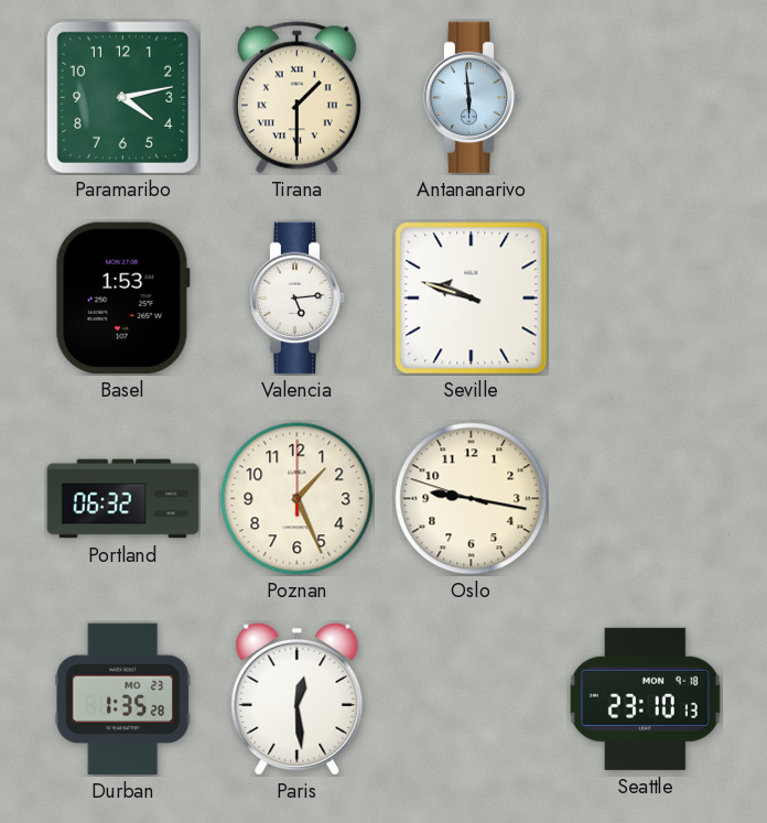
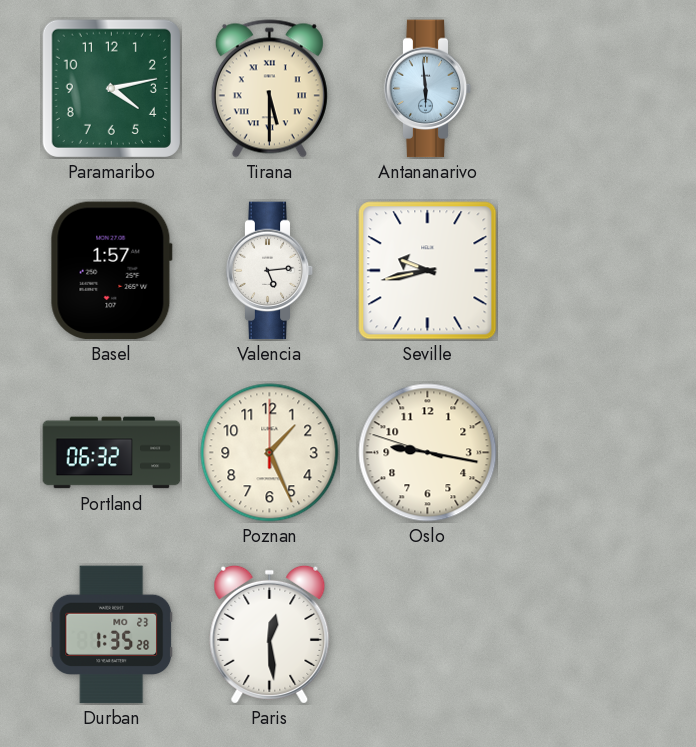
Tirana: 1:30 -> 5:30
Basel: 1:53 -> 1:57
Seville: 9:48 -> 9:43
Seattle: 23:10 -> none
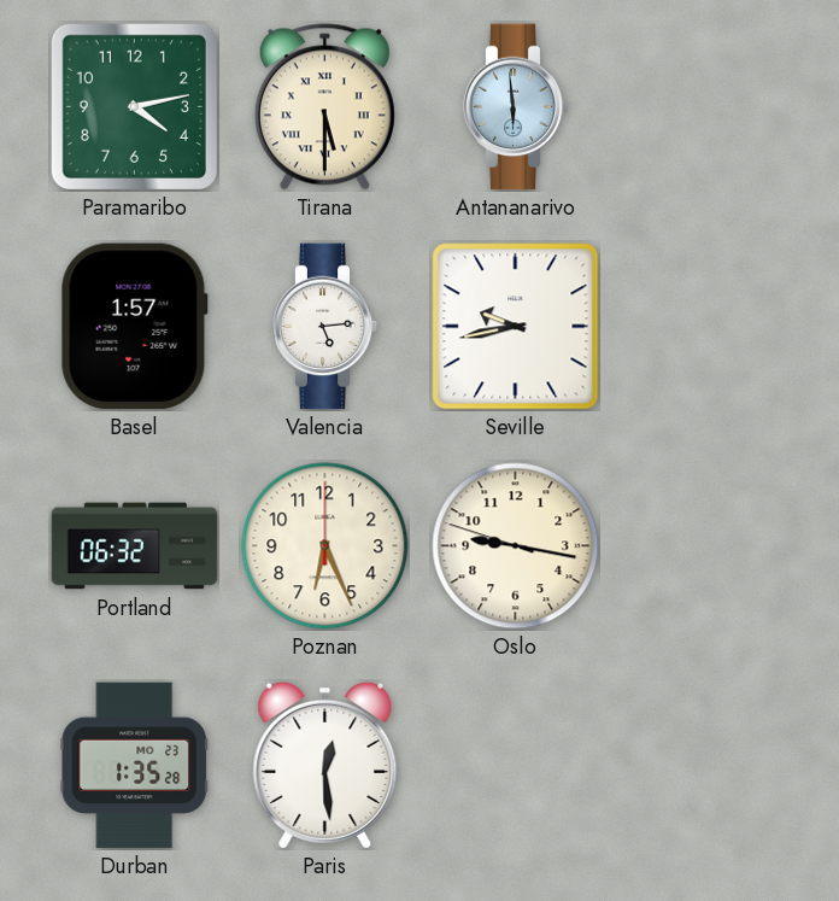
Poznan: 1:26 -> 6:26
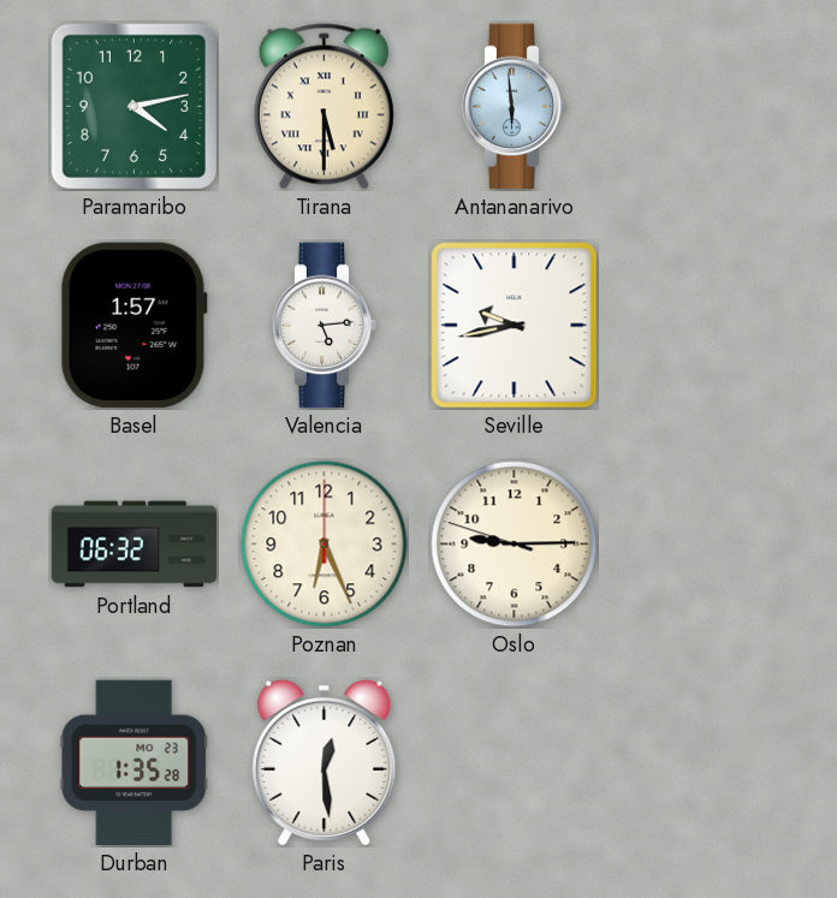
Oslo: 9:16 -> 9:14
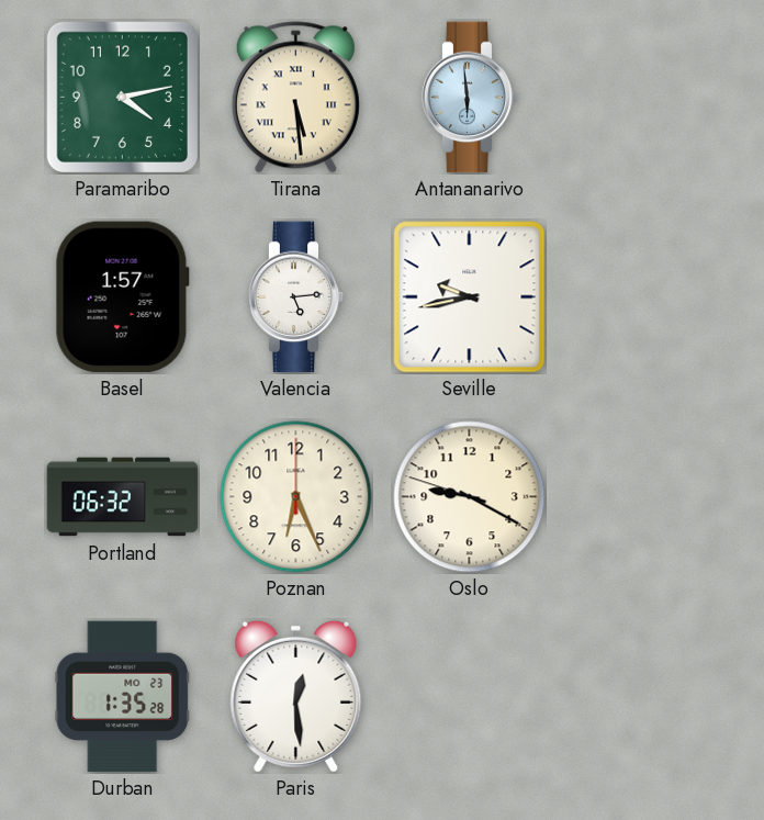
Tirana: 5:30 -> 5:29
Oslo: 9:14 -> 9:19
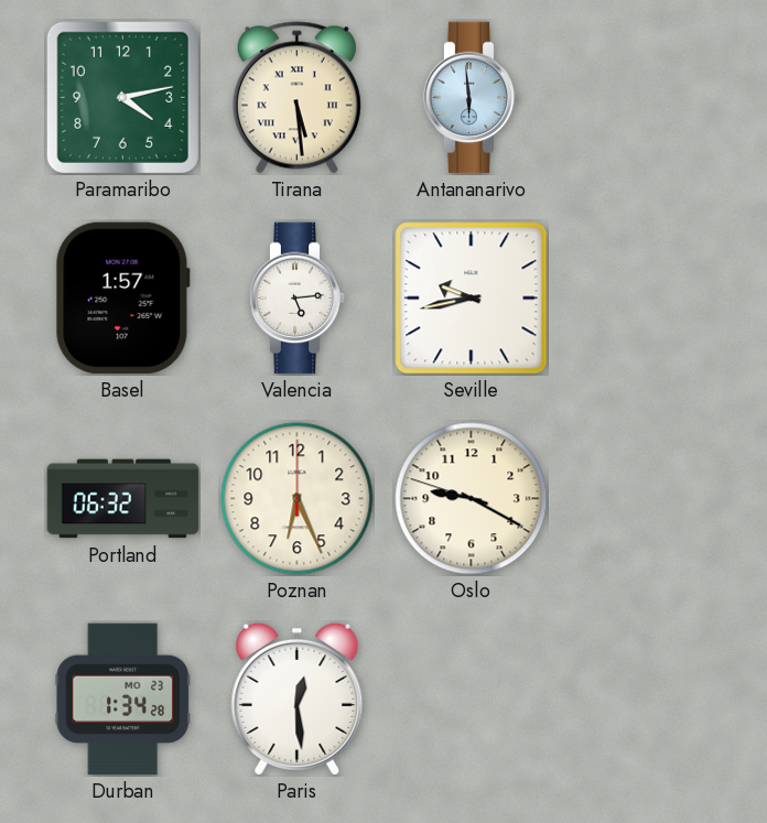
Durban: 1:35 -> 1:34
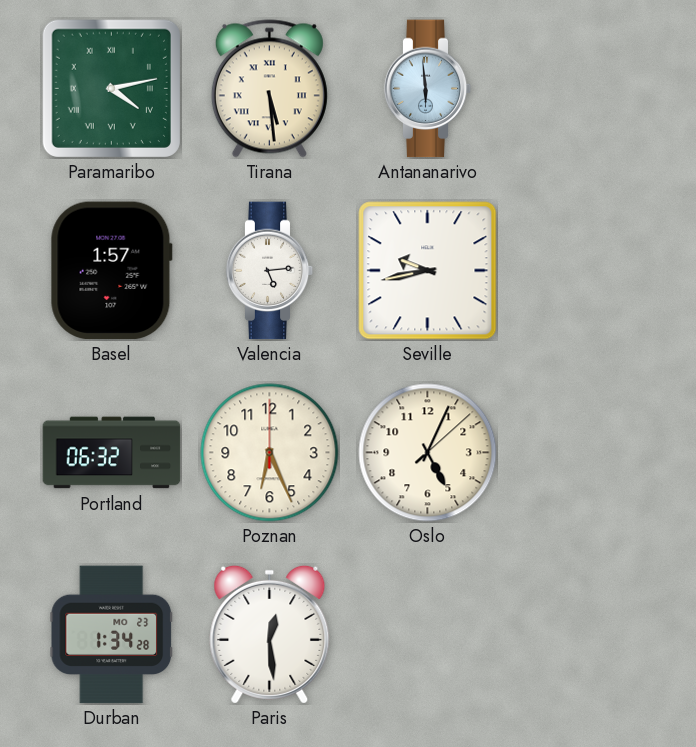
Paramaribo numerals: Arabic -> Roman
Oslo: 9:19 -> 5:04
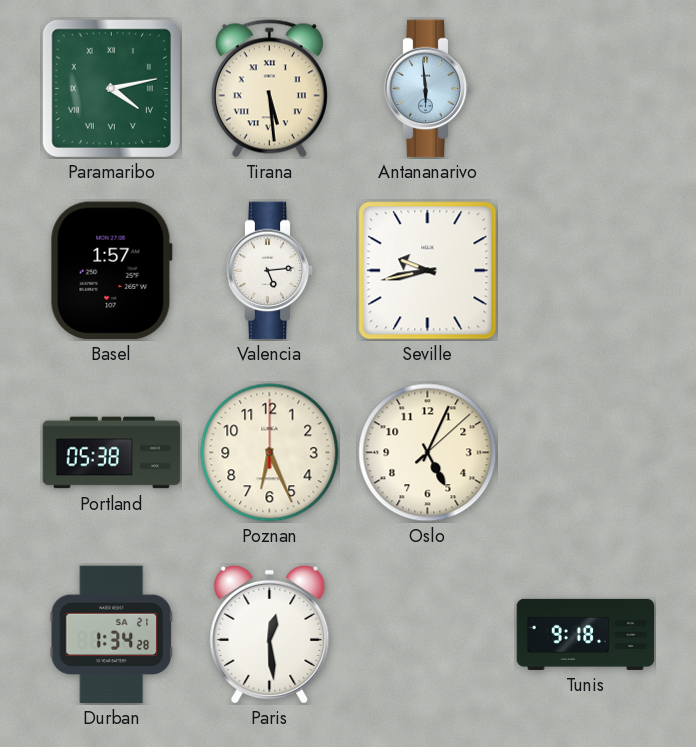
Portland: 06:32 -> 05:38
Durban date: MO 23 -> SA 21
Tunis: none -> 9:18
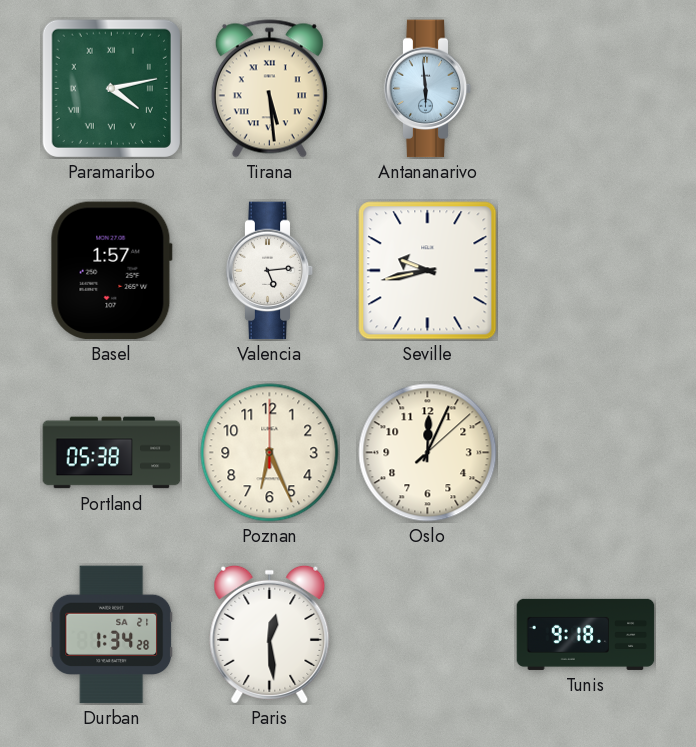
Oslo: 5:04 -> 12:04
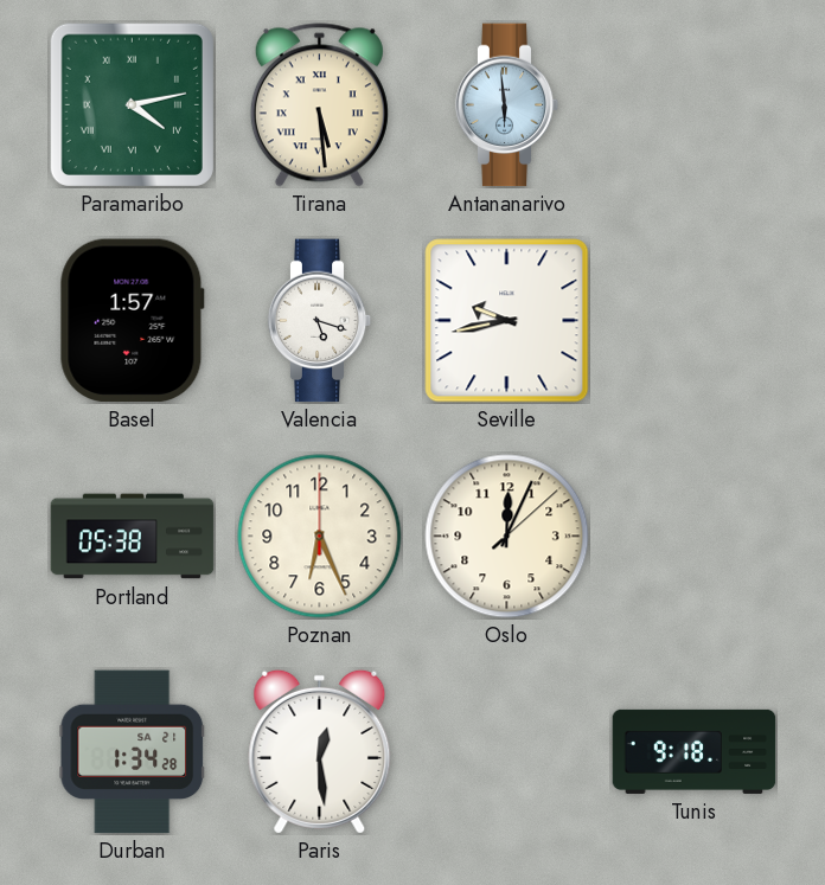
Valencia: 5:14 -> 5:18
